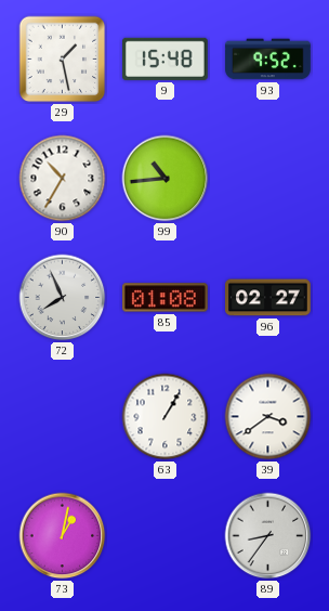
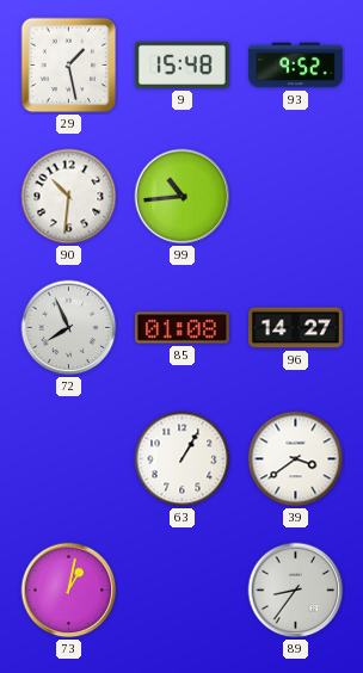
90: 10:35 -> 10:31
96: 02:27 -> 14:27
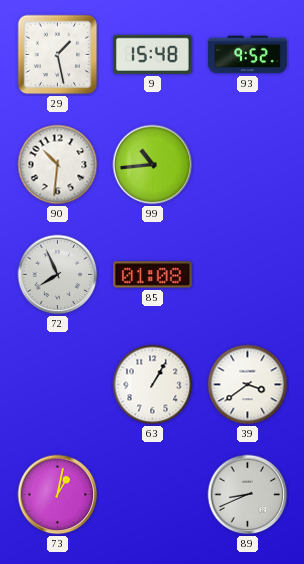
96: 14:27 -> none
89: 8:36 -> 8:41
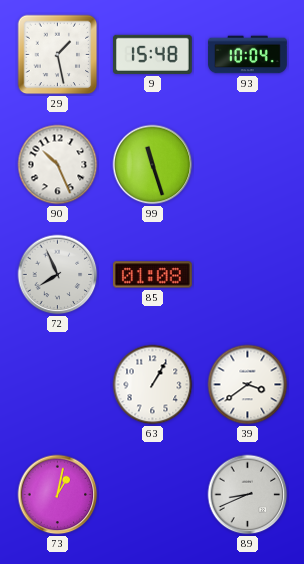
93: 9:52 -> 10:04
90: 10:31 -> 10:26
99: 10:44 -> 11:27
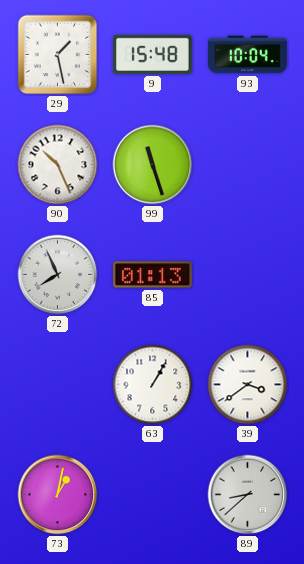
85: 01:08 -> 01:13
89: 8:41 -> 8:38
